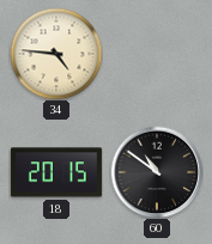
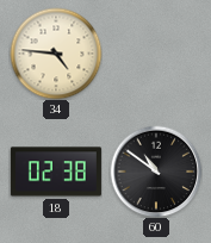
18: 20:15 -> 02:38
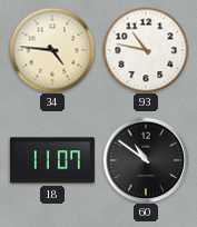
93: none -> 10:47
18: 02:38 -> 11:07
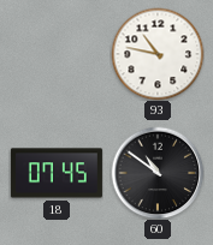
34: 4:46 -> none
18: 11:07 -> 07:45
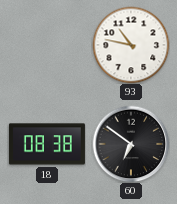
18: 07:45 -> 08:38
60: 10:51 -> 6:51
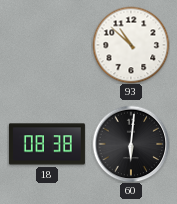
93: 10:47 -> 10:52
60: 6:51 -> 6:01
